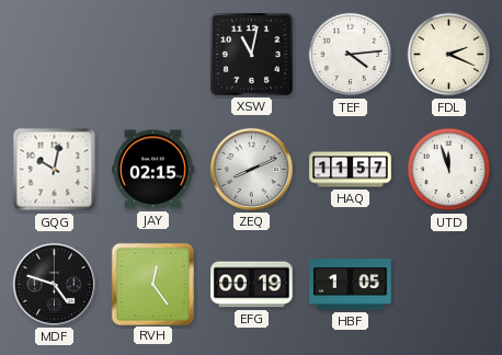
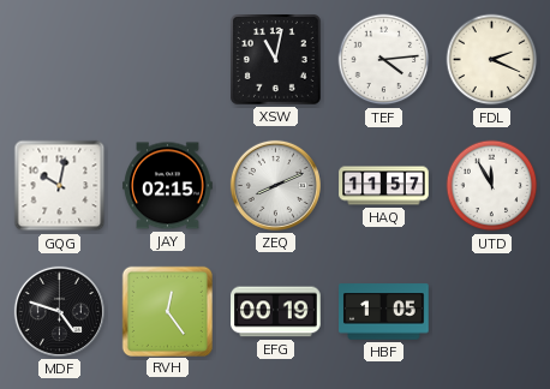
UTD: 11:57 -> 11:55
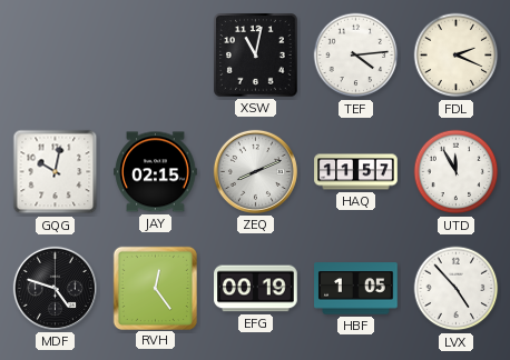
LVX: none -> 4:53
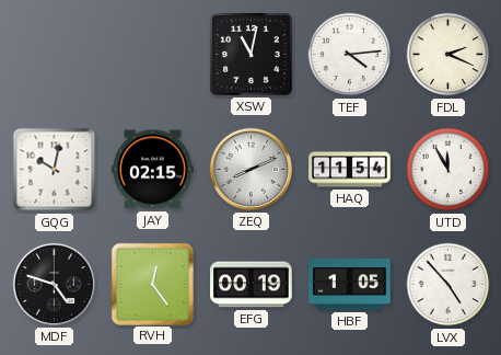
HAQ: 11:57 -> 11:54
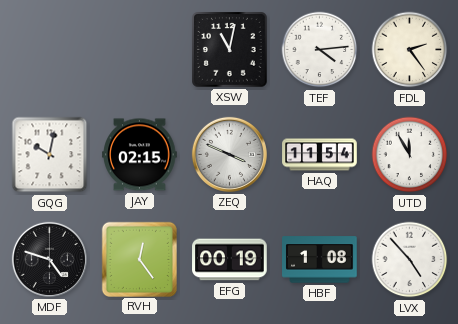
FDL: 2:19 -> 2:24
ZEQ: 8:11 -> 3:49
HBF: 1:05 -> 1:08
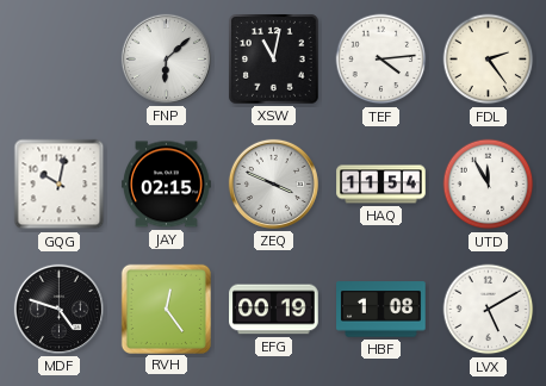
FNP: none -> 6:08
LVX: 4:53 -> 5:10
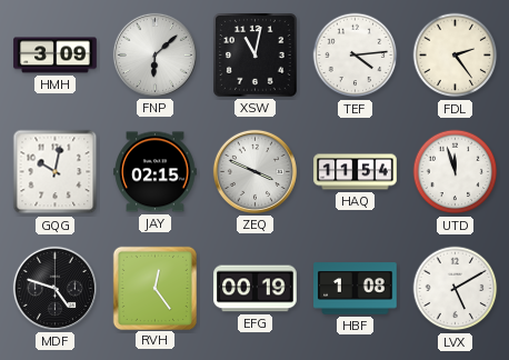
HMH: none -> 3:09
UTD: 11:55 -> 11:57
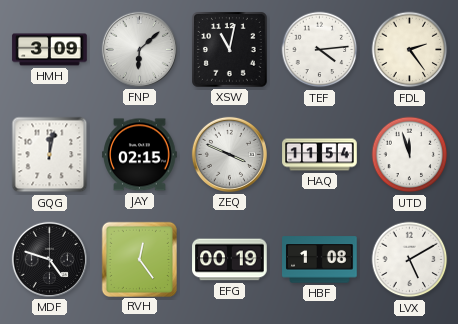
GQG: 10:02 -> 12:02
